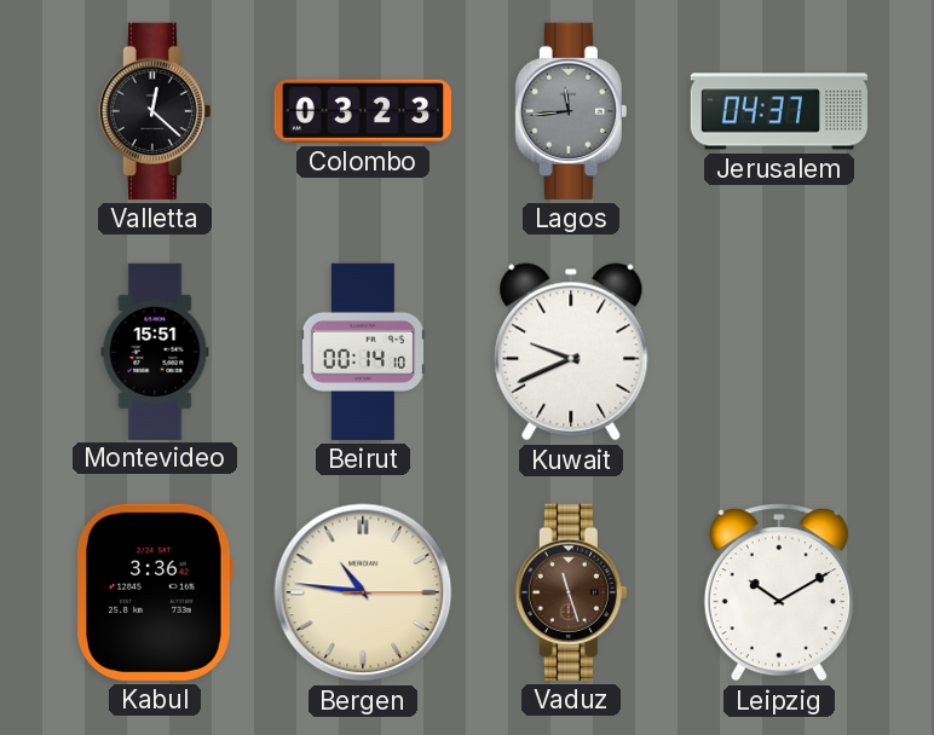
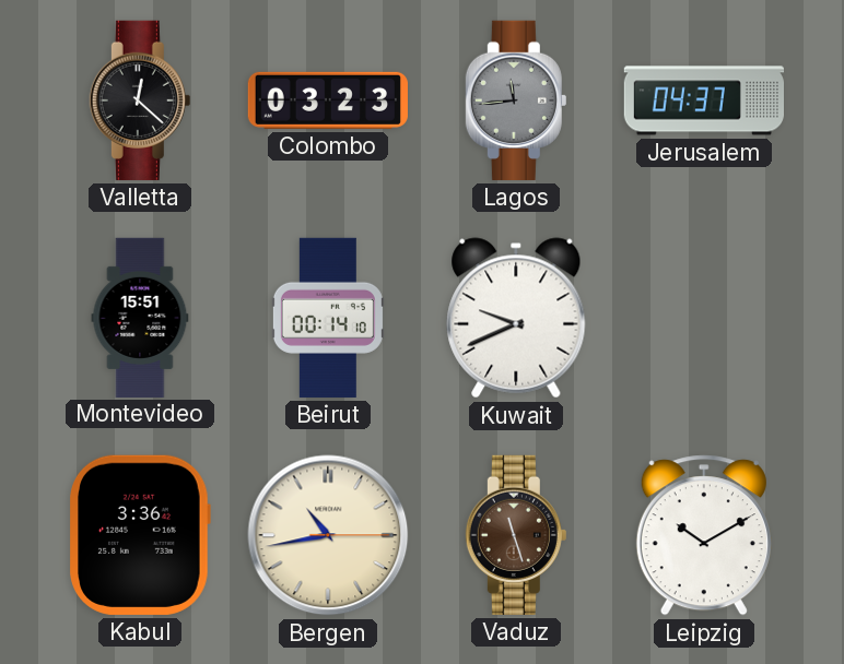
Bergen: 10:46 -> 10:43
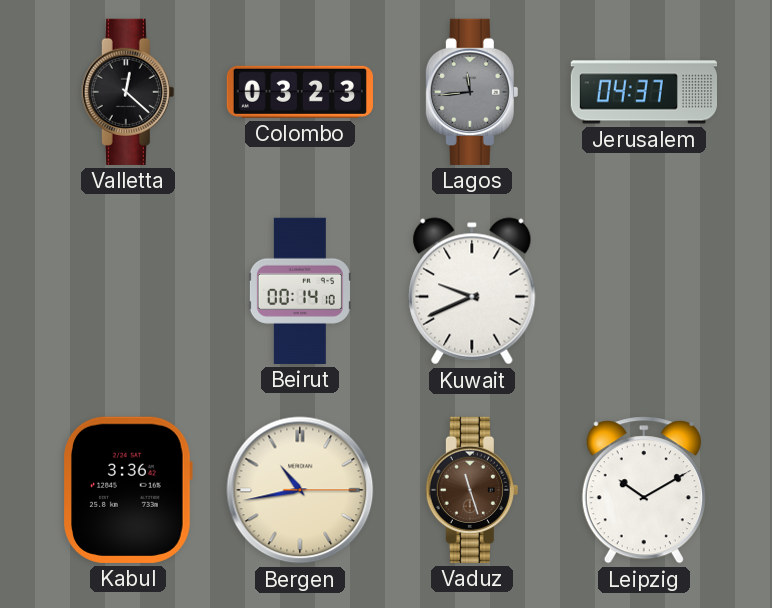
Montevideo: 15:51 -> none
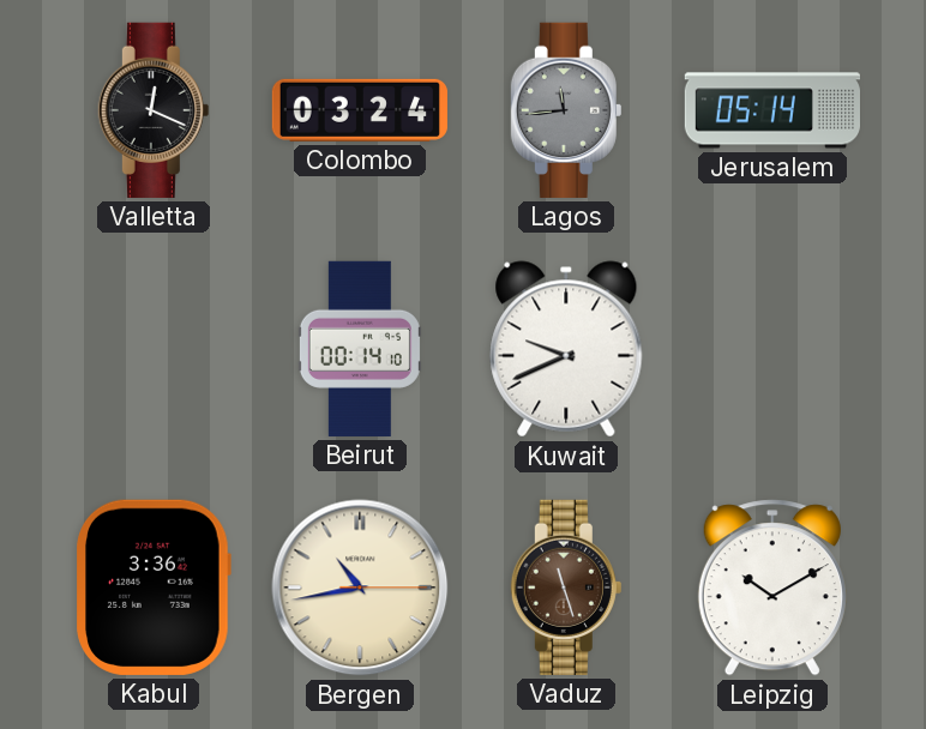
Valletta: 12:22 -> 12:19
Colombo: 03:23 -> 03:24
Jerusalem: 04:37 -> 05:14
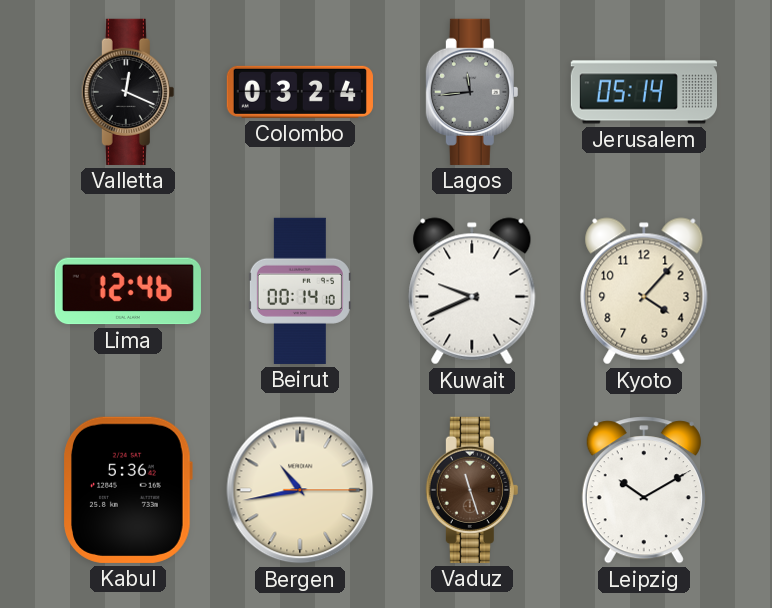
Lima: none -> 12:46
Kyoto: none -> 4:07
Kabul: 3:36 -> 5:36
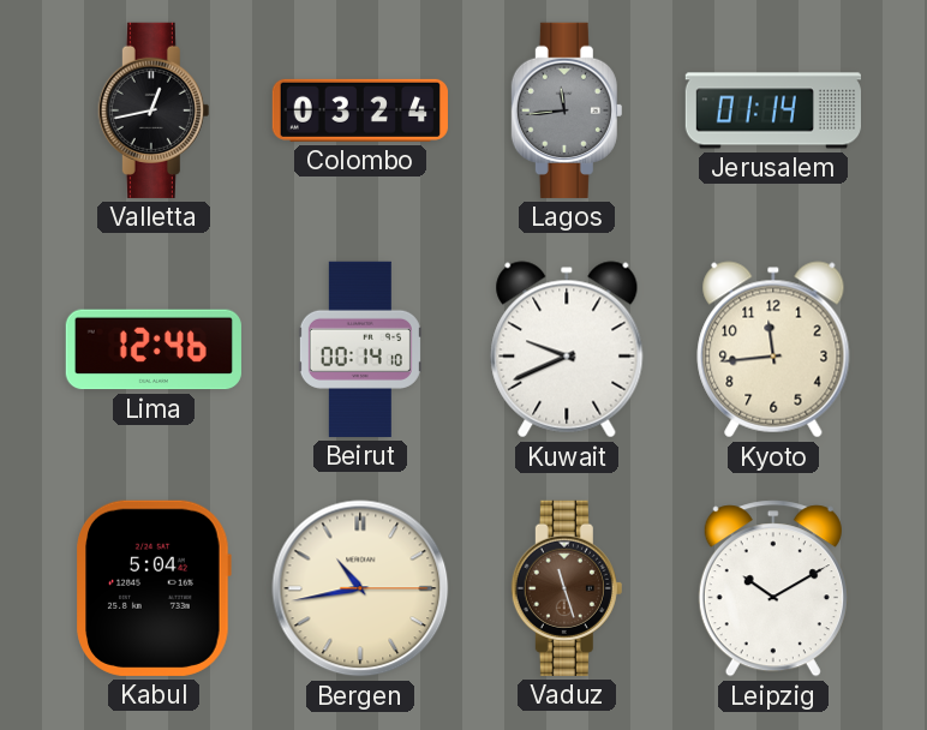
Valletta: 12:19 -> 12:43
Jerusalem: 05:14 -> 01:14
Kyoto: 4:07 -> 11:44
Kabul: 5:36 -> 5:04
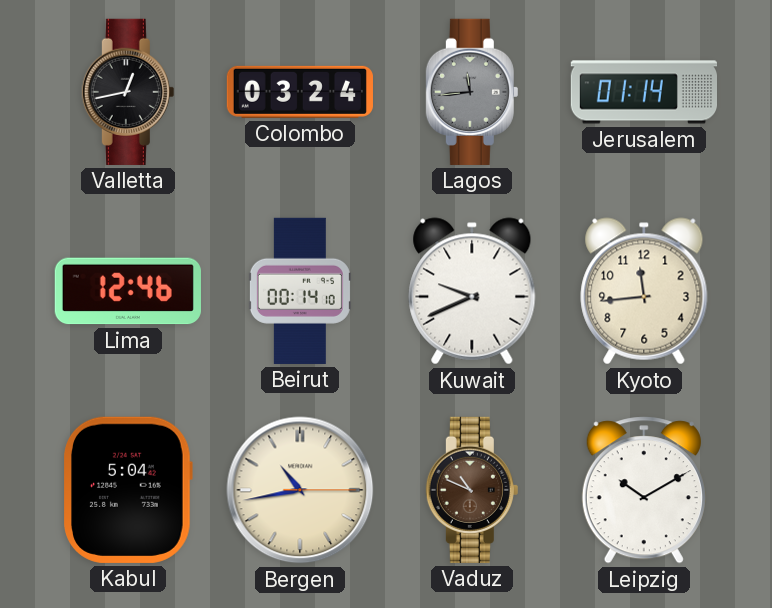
Vaduz: 11:27 -> 10:49
